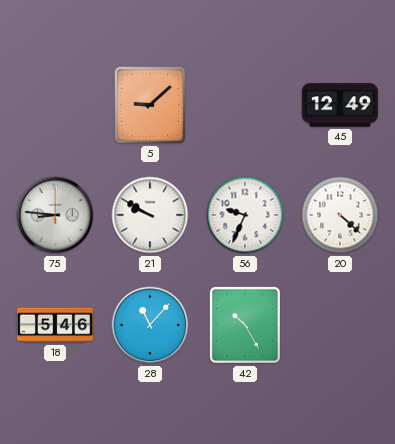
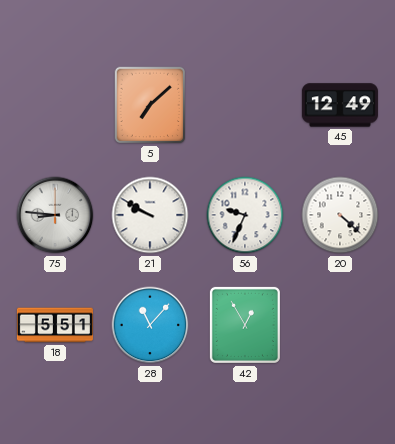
5: 9:08 -> 7:08
18: 5:46 -> 5:51
42: 10:25 -> 12:55
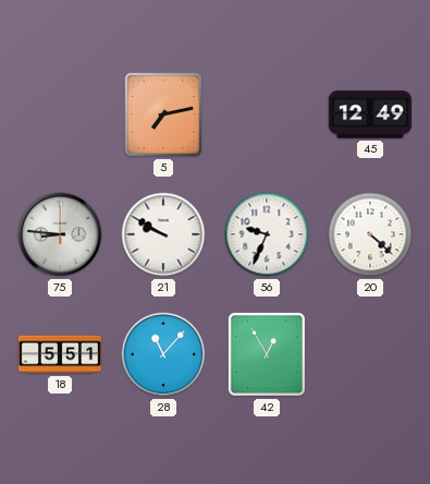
5: 7:08 -> 7:13
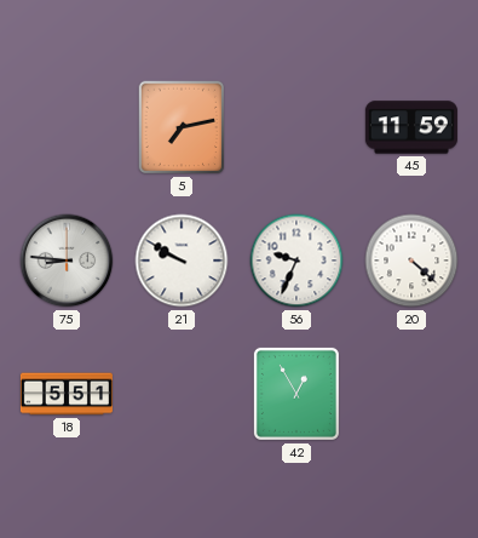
45: 12:49 -> 11:59
28: 11:07 -> none
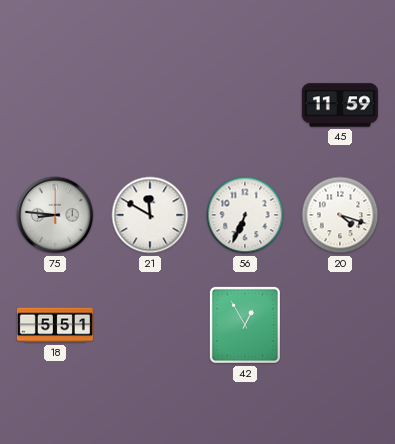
5: 7:13 -> none
21: 9:50 -> 11:50
56: 9:34 -> 6:34
20: 4:22 -> 4:18
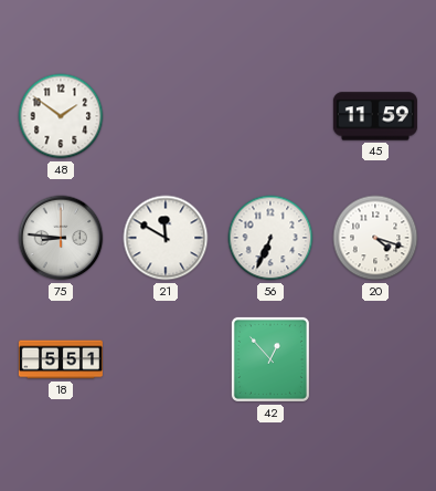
48: none -> 1:51
42: 12:55 -> 12:53
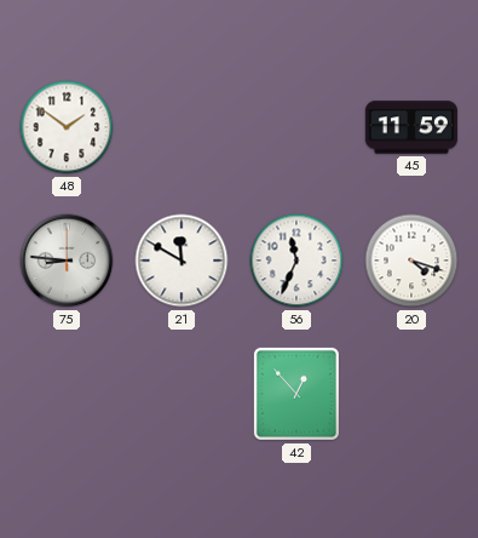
56: 6:34 -> 11:34
18: 5:51 -> none
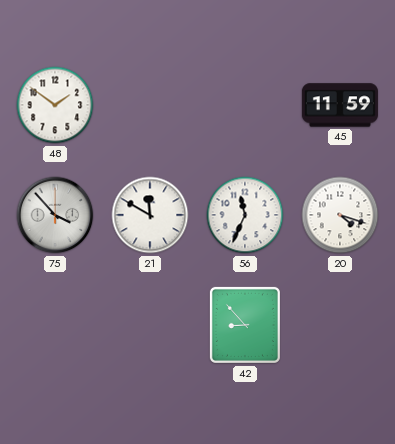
75: 8:46 -> 3:53
42: 12:53 -> 8:53
